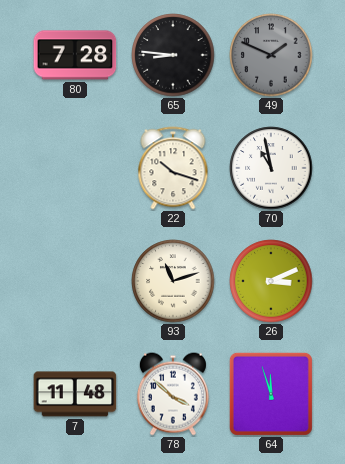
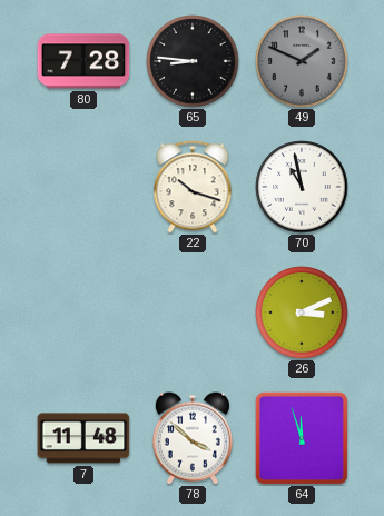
93: 11:12 -> none
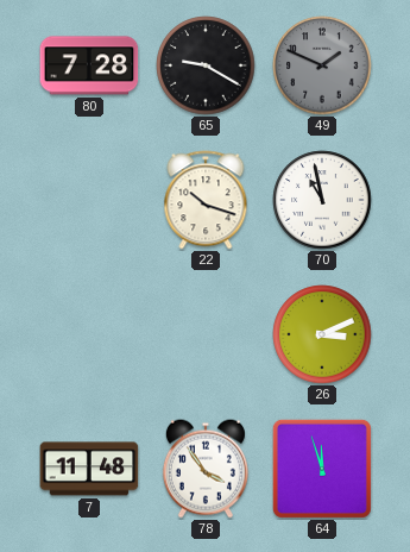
65: 8:46 -> 9:20
78: 3:52 -> 3:54
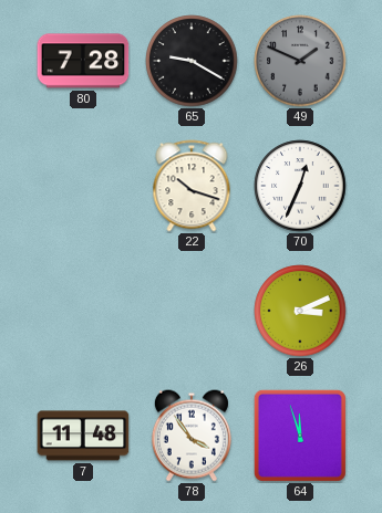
70: 10:58 -> 12:34
